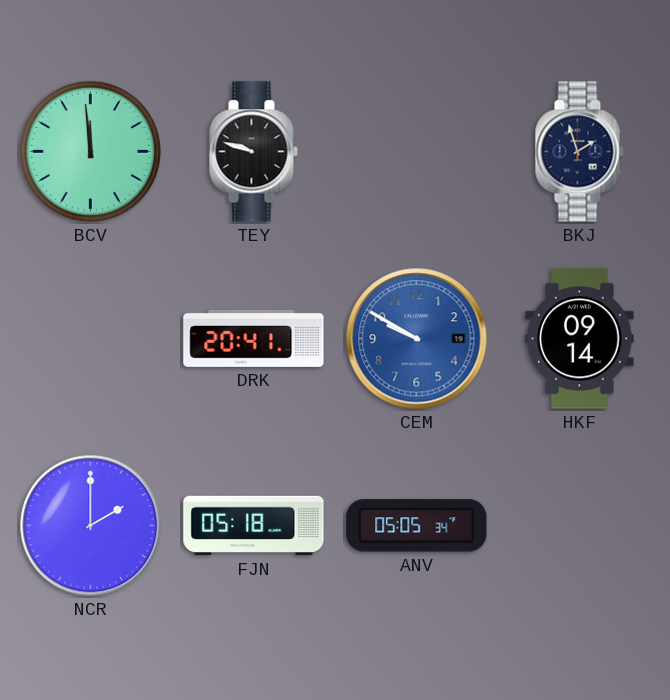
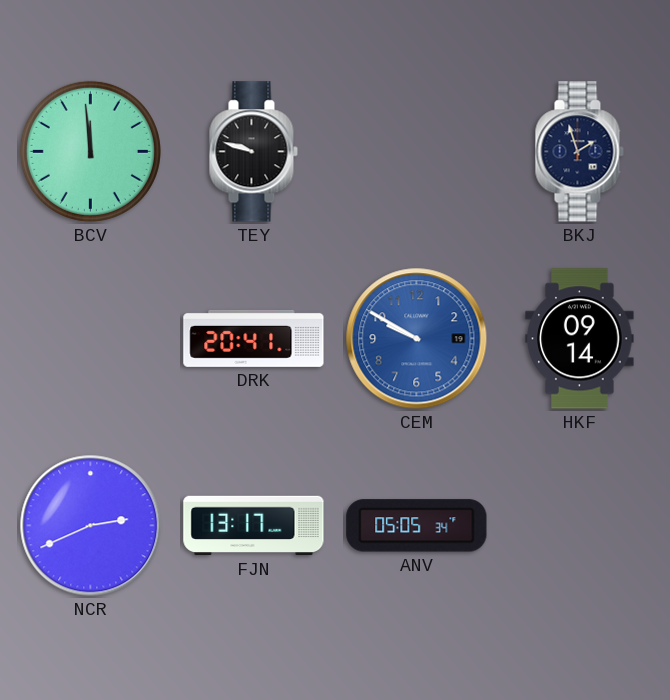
NCR: 2:00 -> 2:41
FJN: 05:18 -> 13:17
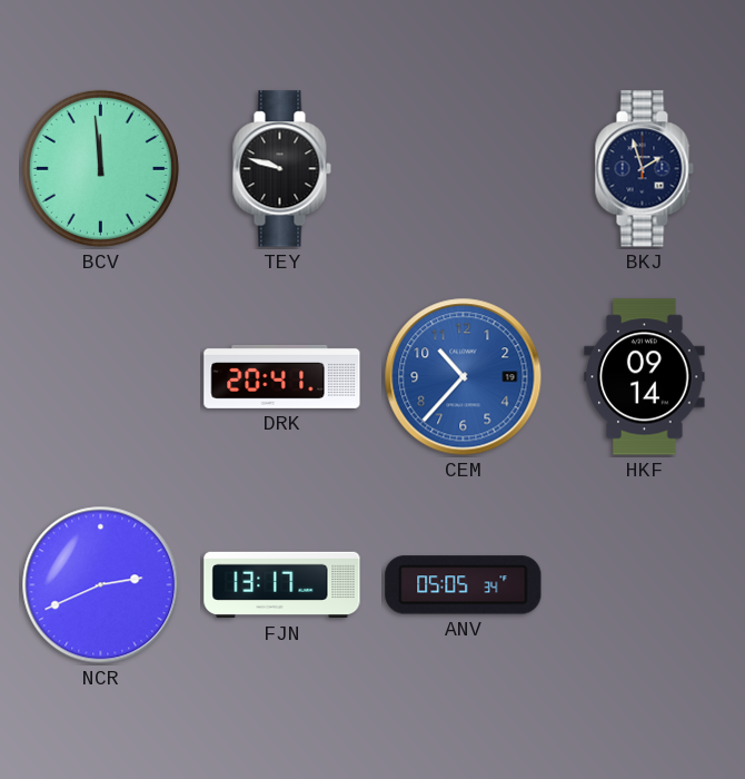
CEM: 9:50 -> 10:37
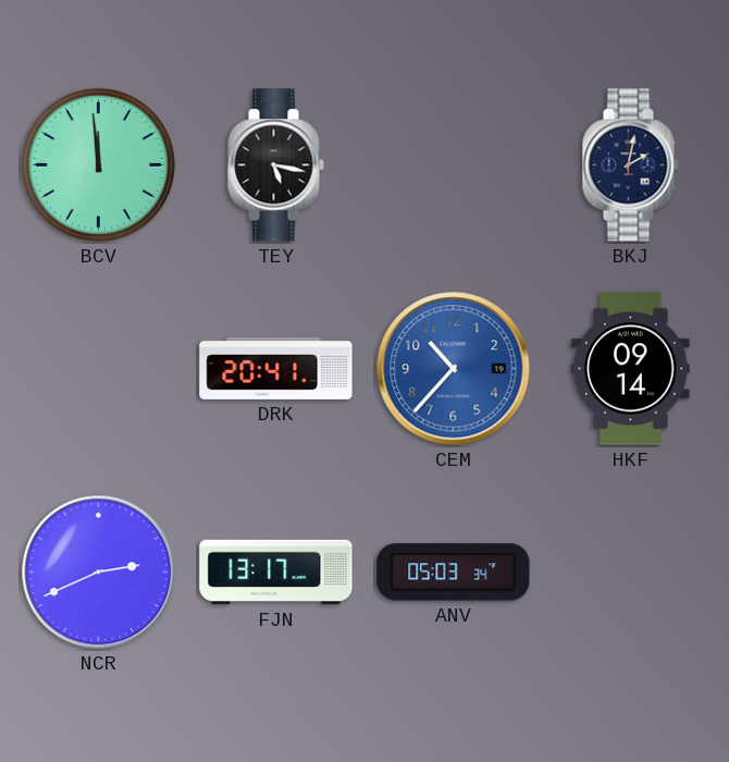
TEY: 9:48 -> 5:17
BKJ: 1:57 -> 2:02
ANV: 05:05 -> 05:03
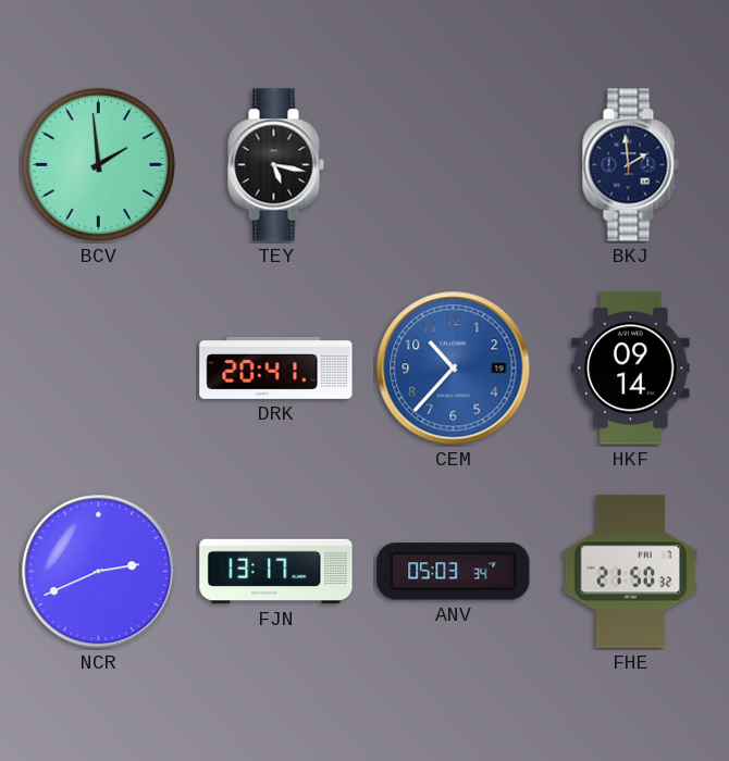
BCV: 11:59 -> 1:59
BKJ: 2:02 -> 1:59
FHE: none -> 21:50
